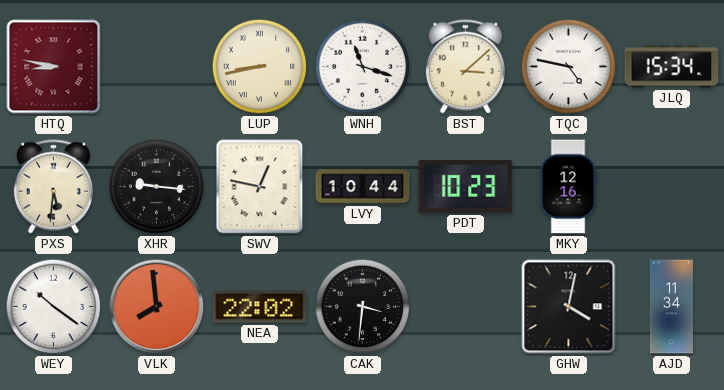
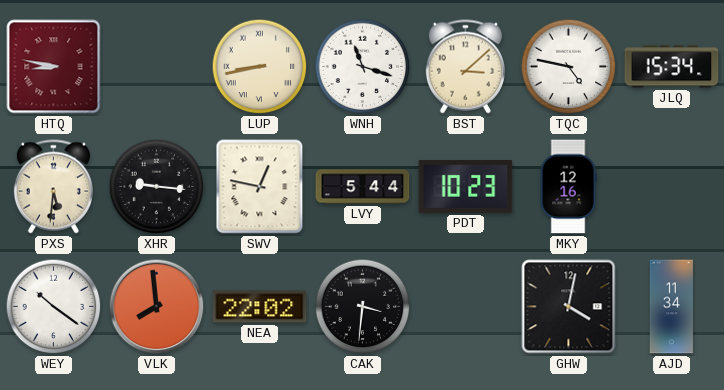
LVY: 10:44 -> 5:44
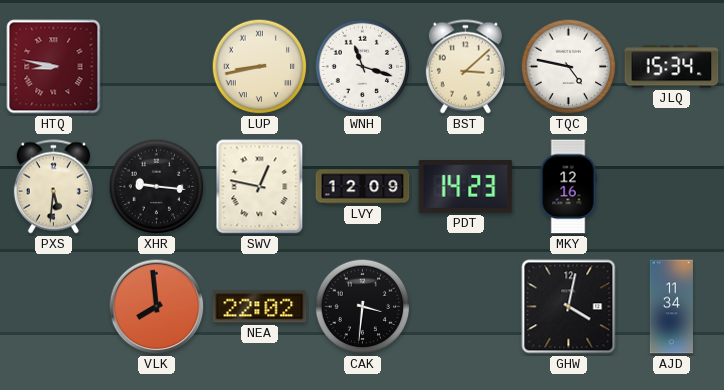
LVY: 5:44 -> 12:09
PDT: 10:23 -> 14:23
WEY: 10:21 -> none
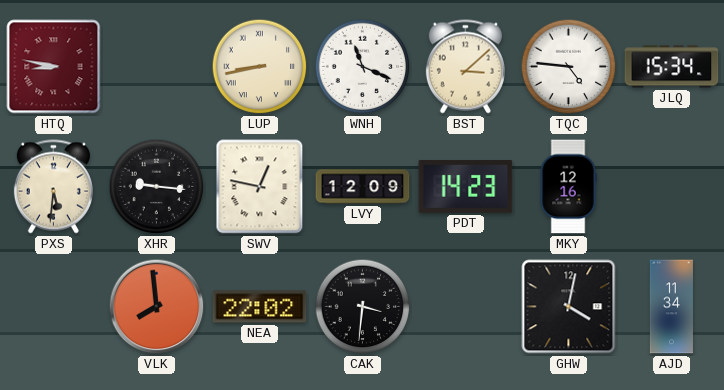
WNH: 11:18 -> 11:19
TQC: 4:47 -> 4:46
